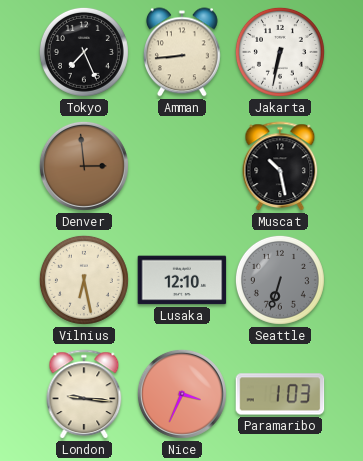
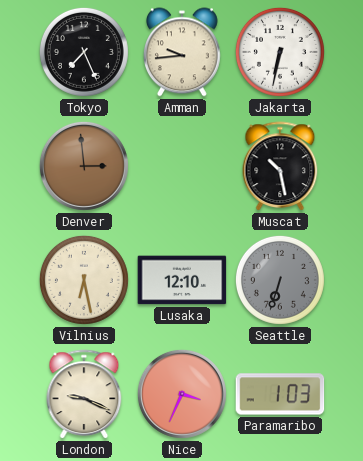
Amman: 8:44 -> 9:44
London: 9:16 -> 9:19
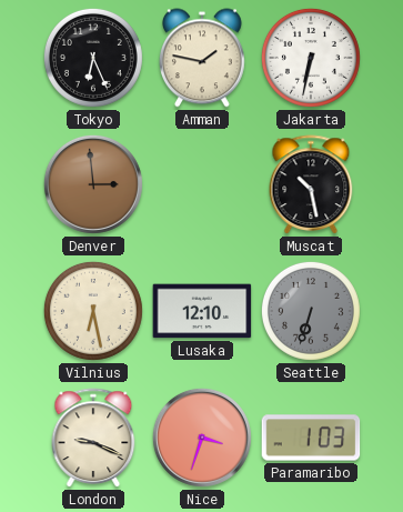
Tokyo: 7:26 -> 6:26
Amman: 9:44 -> 1:47
Nice: 3:34 -> 3:33
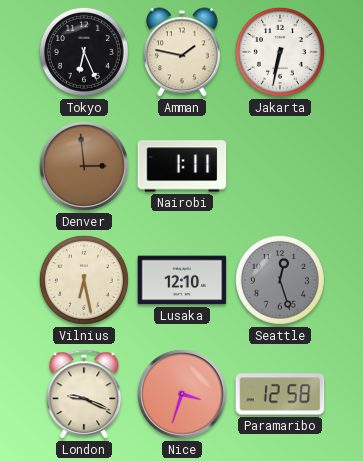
Nairobi: none -> 1:11
Muscat: 10:28 -> none
Seattle: 6:33 -> 12:27
Paramaribo: 1:03 -> 12:58
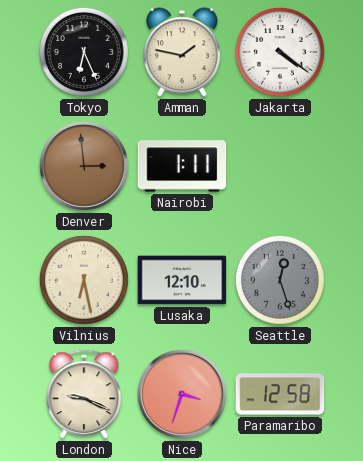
Jakarta: 6:32 -> 4:21
